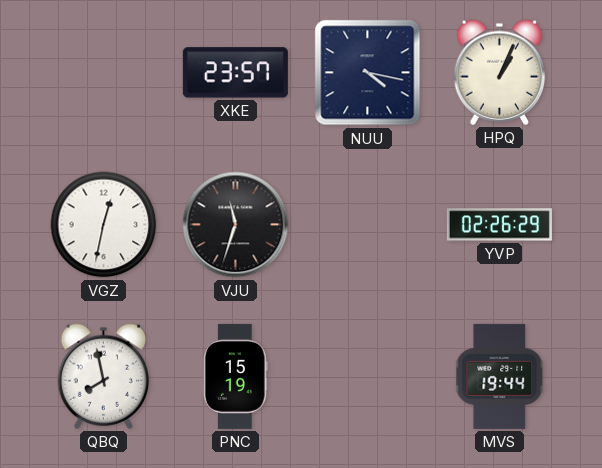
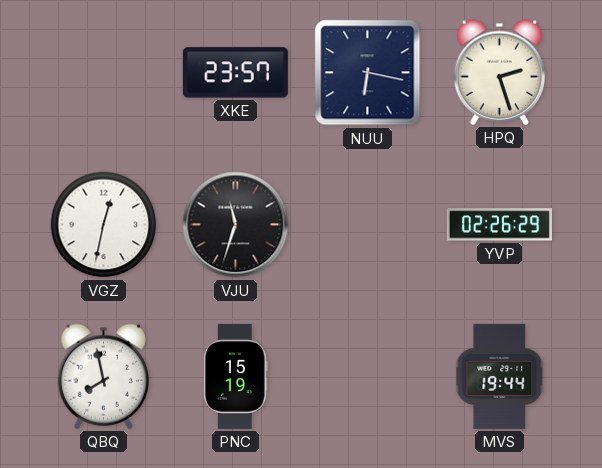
NUU: 4:17 -> 6:17
HPQ: 1:04 -> 2:27
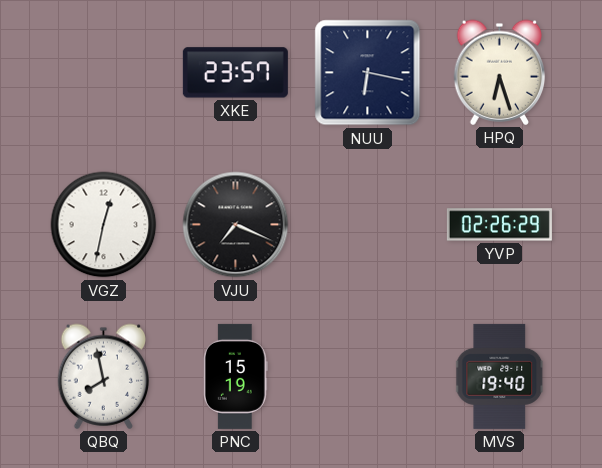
HPQ: 2:27 -> 6:27
VJU: 11:33 -> 7:19
MVS: 19:44 -> 19:40
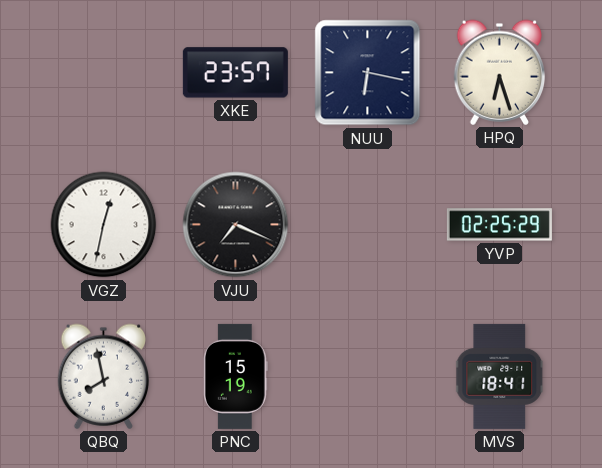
YVP: 02:26 -> 02:25
MVS: 19:40 -> 18:41
